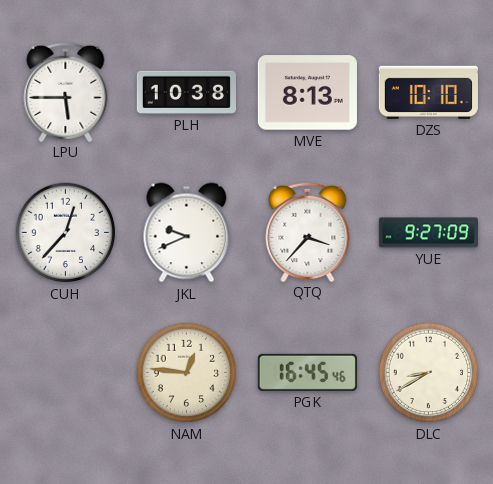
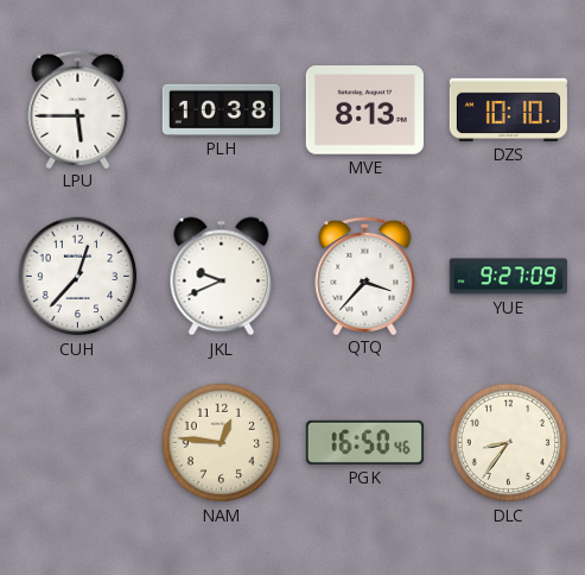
PGK: 16:45 -> 16:50
DLC: 8:40 -> 8:36
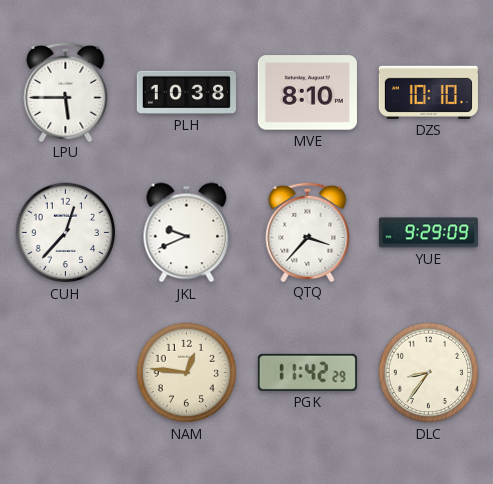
MVE: 8:13 -> 8:10
YUE: 9:27 -> 9:29
PGK: 16:50 -> 11:42
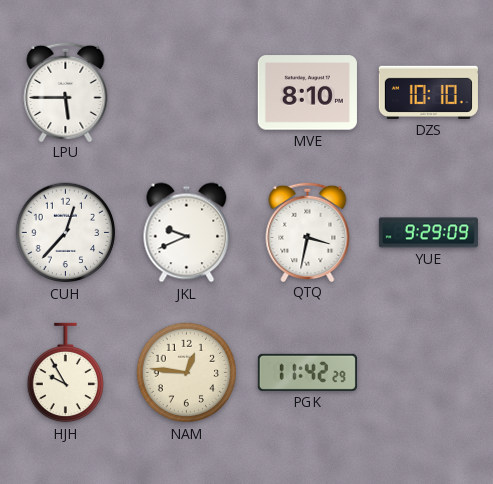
PLH: 10:38 -> none
QTQ: 3:37 -> 3:32
HJH: none -> 9:55
DLC: 8:36 -> none
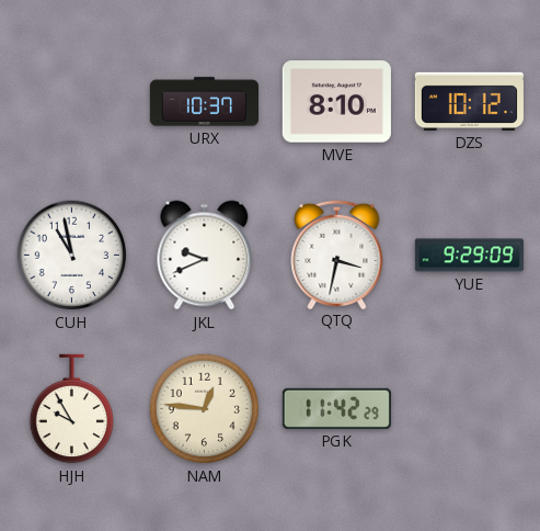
LPU: 5:45 -> none
URX: none -> 10:37
DZS: 10:10 -> 10:12
CUH: 12:37 -> 10:58
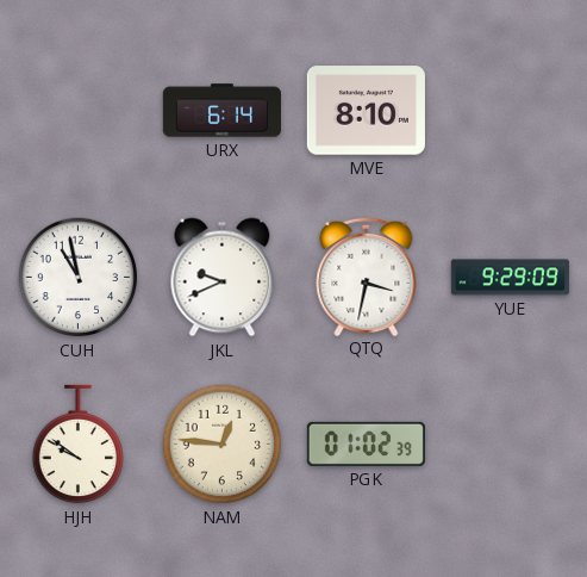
URX: 10:37 -> 6:14
DZS: 10:12 -> none
HJH: 9:55 -> 9:51
PGK: 11:42 -> 01:02
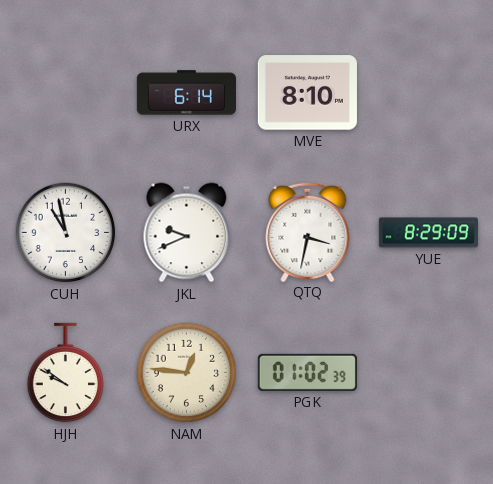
YUE: 9:29 -> 8:29
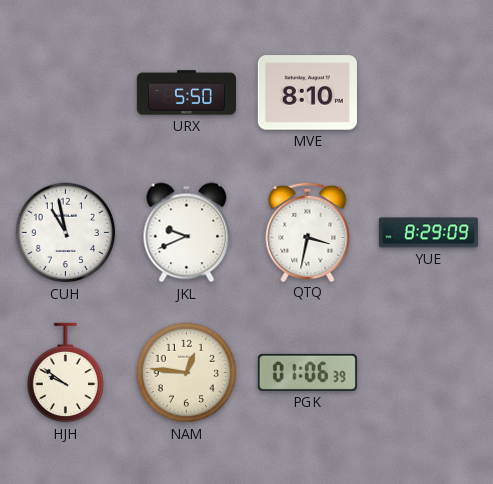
URX: 6:14 -> 5:50
PGK: 01:02 -> 01:06
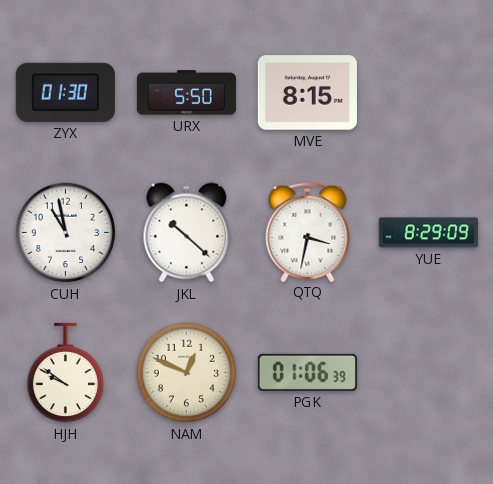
ZYX: none -> 01:30
MVE: 8:10 -> 8:15
JKL: 9:41 -> 10:22
NAM: 12:46 -> 12:49
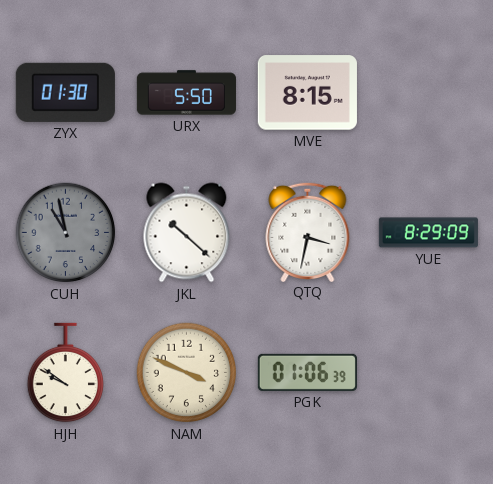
CUH dial: white -> grey
NAM: 12:49 -> 3:49
